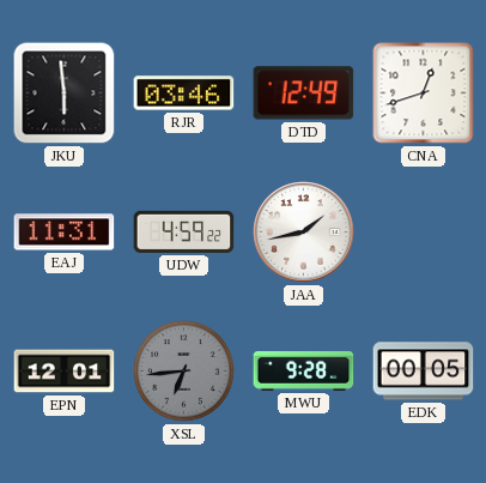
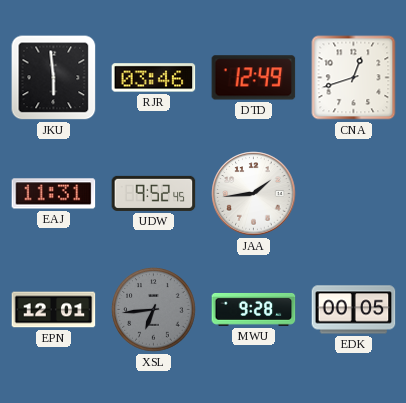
UDW: 4:59 -> 9:52
JAA: 1:43 -> 1:44
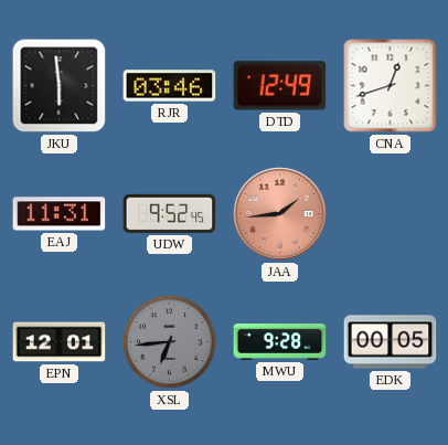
JAA dial: white -> salmon
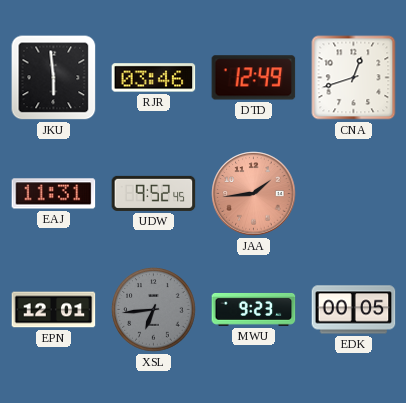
MWU: 9:28 -> 9:23
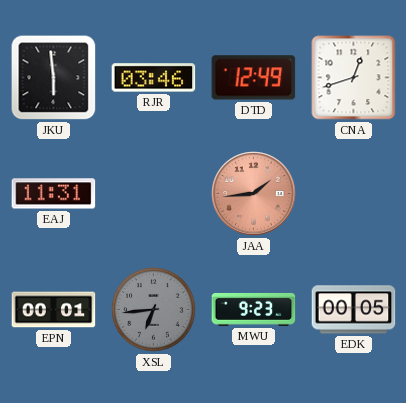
UDW: 9:52 -> none
EPN: 12:01 -> 00:01
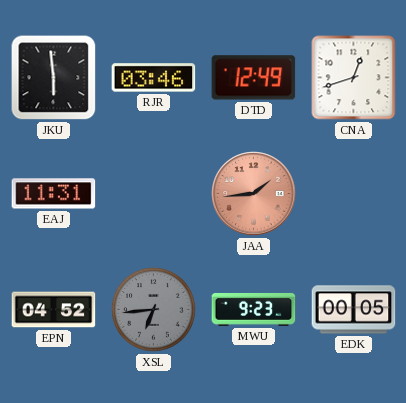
EPN: 00:01 -> 04:52
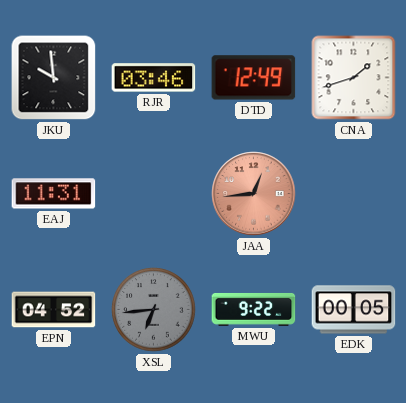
JKU: 5:59 -> 9:59
CNA: 12:42 -> 1:42
JAA: 1:44 -> 12:44
MWU: 9:23 -> 9:22
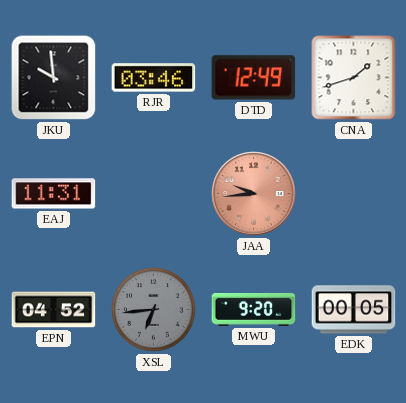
JAA: 12:44 -> 9:44
MWU: 9:22 -> 9:20
